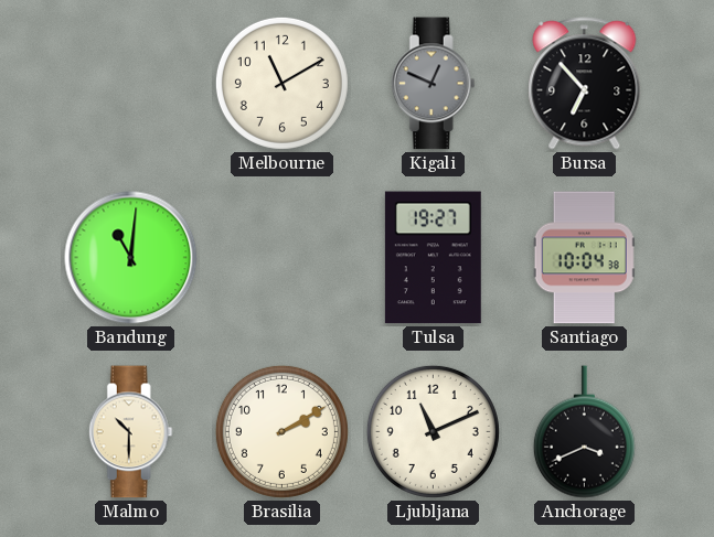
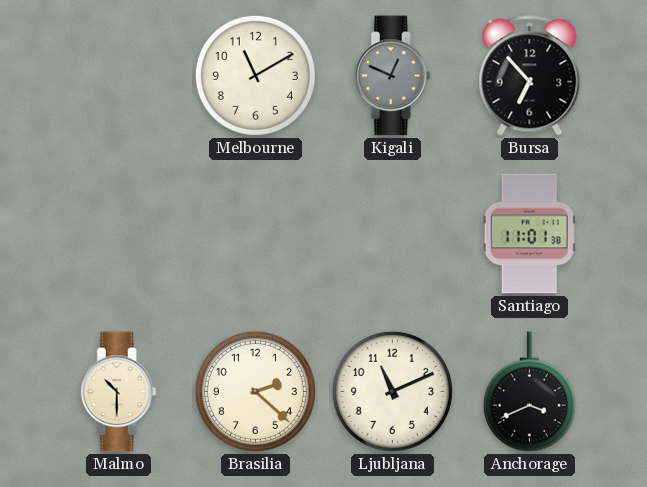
Bandung: 11:01 -> none
Tulsa: 19:27 -> none
Santiago: 10:04 -> 11:01
Brasilia: 2:10 -> 2:22
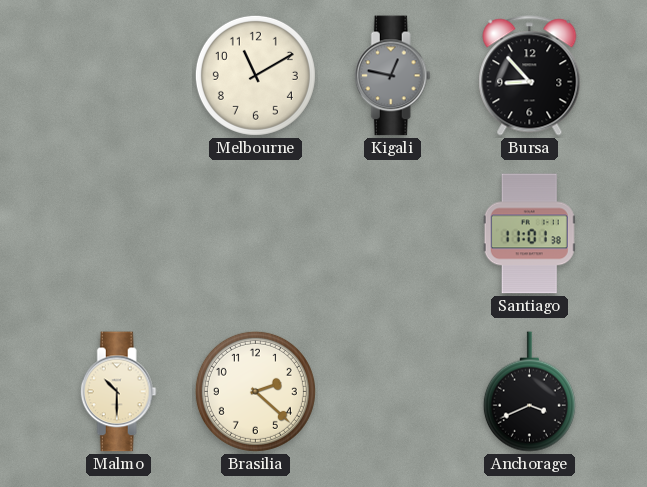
Kigali: 12:49 -> 12:47
Bursa: 6:53 -> 8:53
Ljubljana: 11:11 -> none
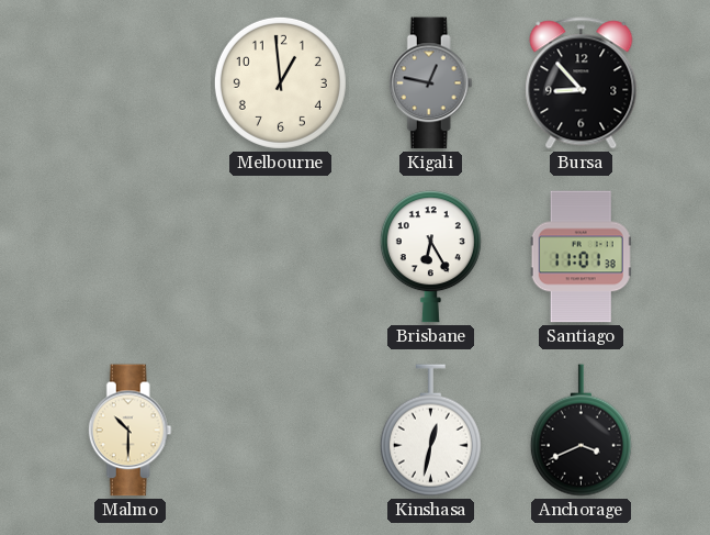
Melbourne: 11:10 -> 12:59
Brisbane: none -> 6:25
Brasilia: 2:22 -> none
Kinshasa: none -> 12:32
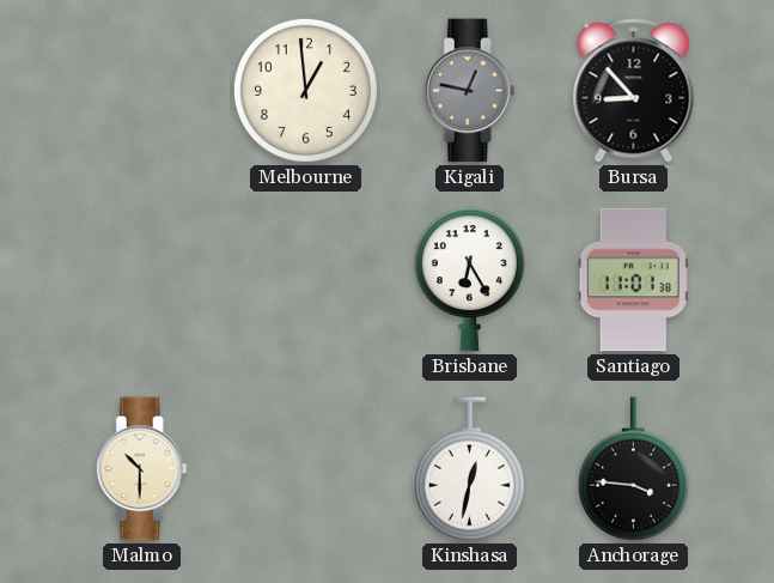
Anchorage: 3:41 -> 3:46
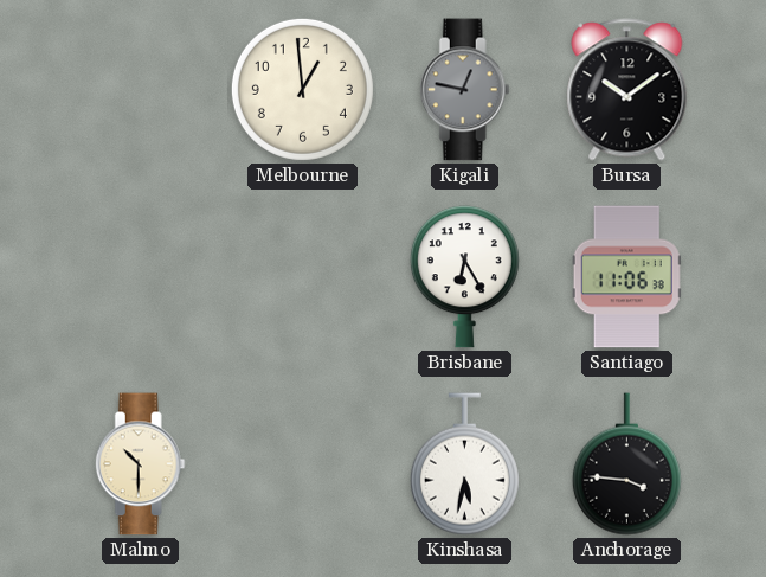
Bursa: 8:53 -> 10:09
Santiago: 11:01 -> 11:06
Kinshasa: 12:32 -> 5:32
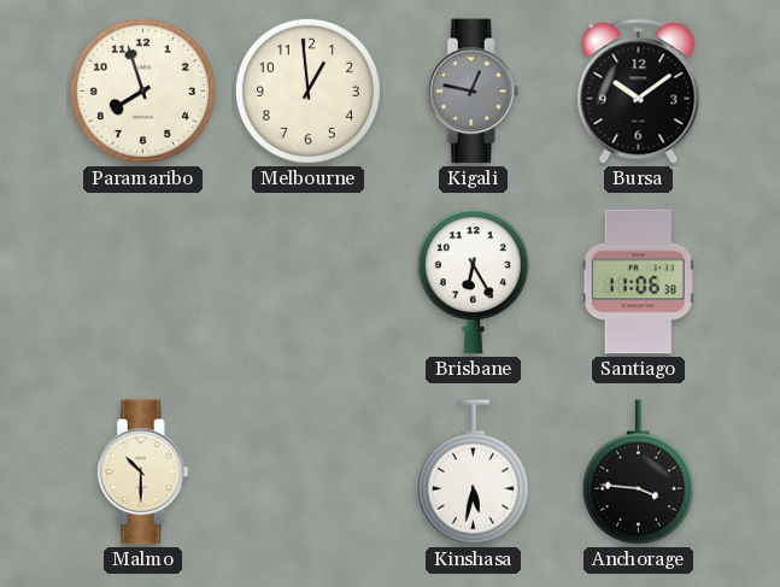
Paramaribo: none -> 7:57
